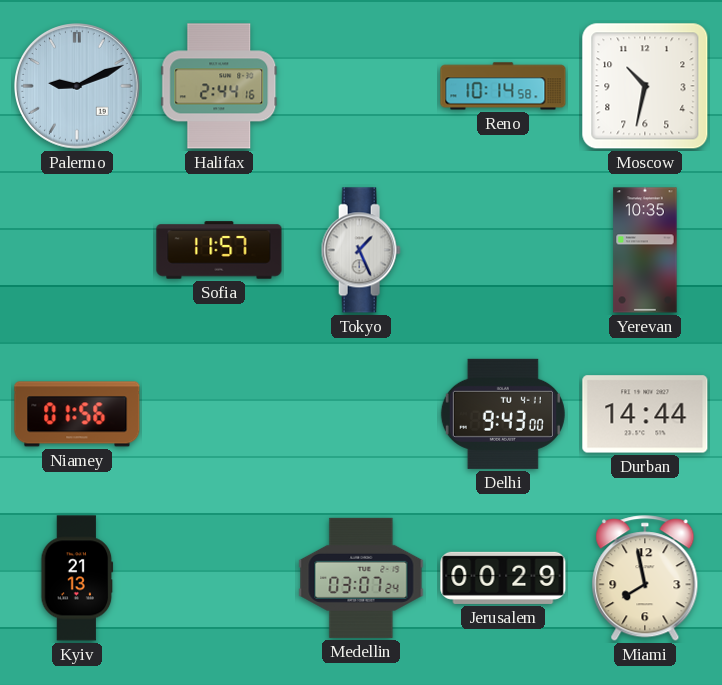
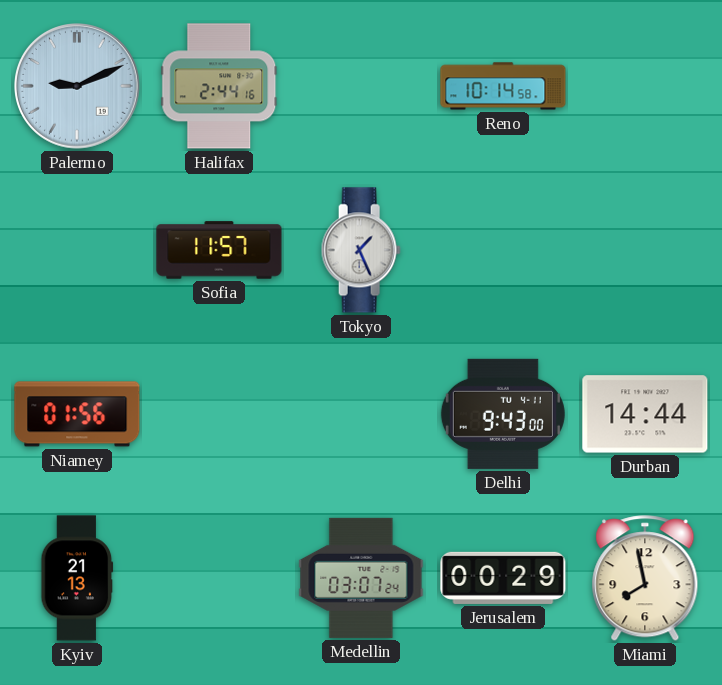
Moscow: 10:32 -> none
Yerevan: 10:35 -> none
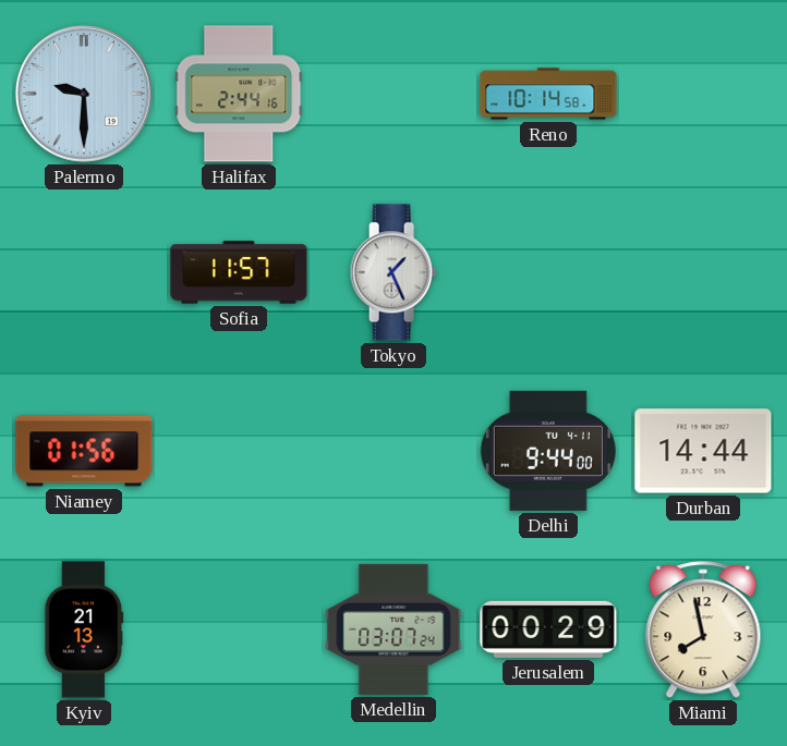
Palermo: 9:11 -> 9:30
Delhi: 9:43 -> 9:44
